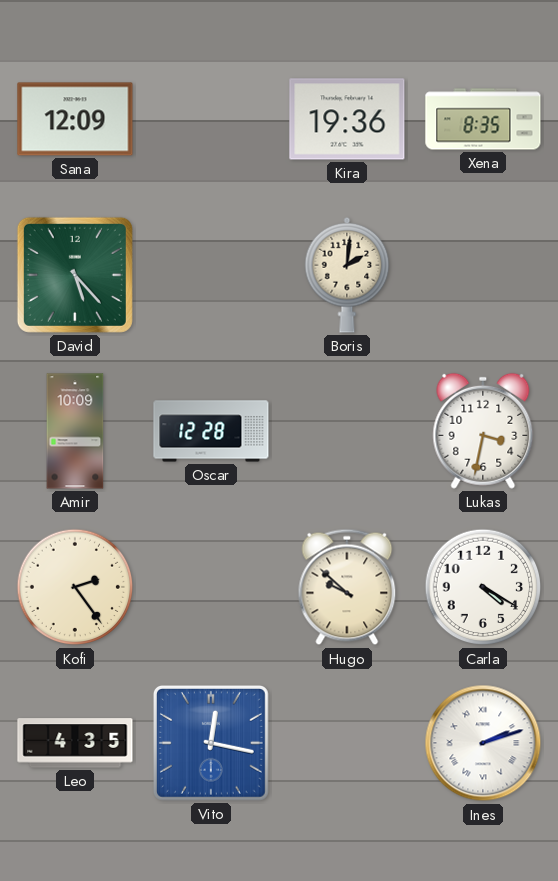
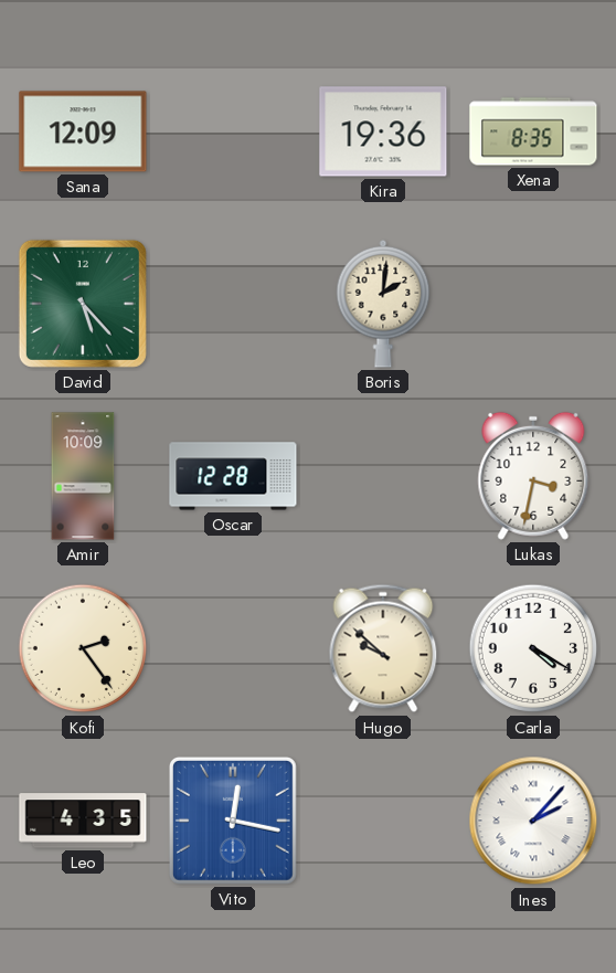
Ines: 2:12 -> 2:07
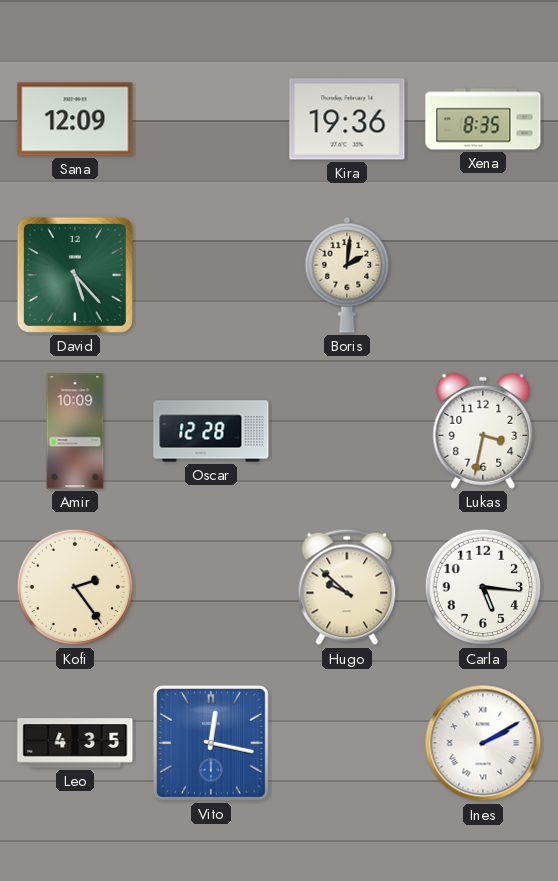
Carla: 4:20 -> 5:16
Ines: 2:07 -> 2:10
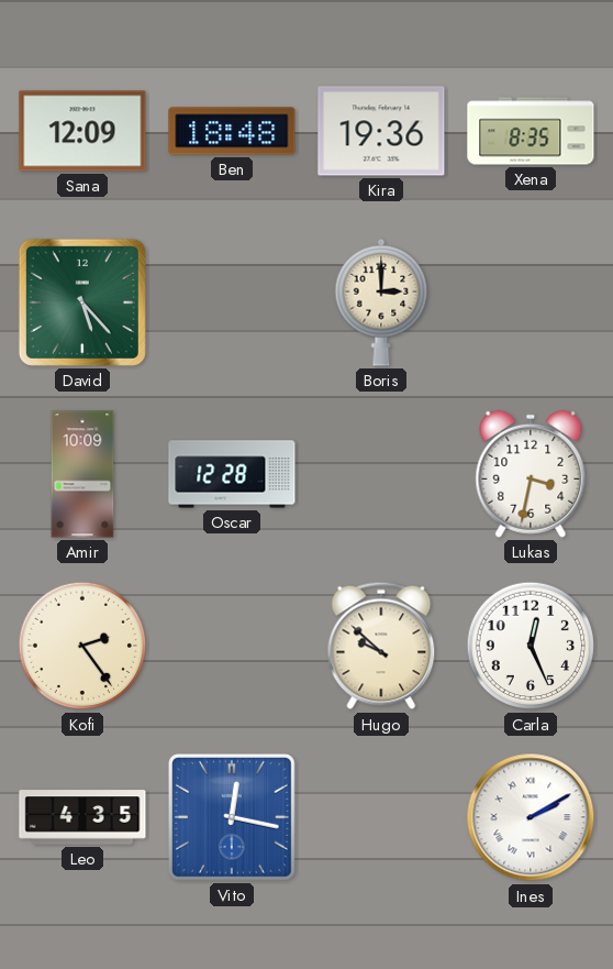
Ben: none -> 18:48
Boris: 2:01 -> 3:00
Carla: 5:16 -> 12:26
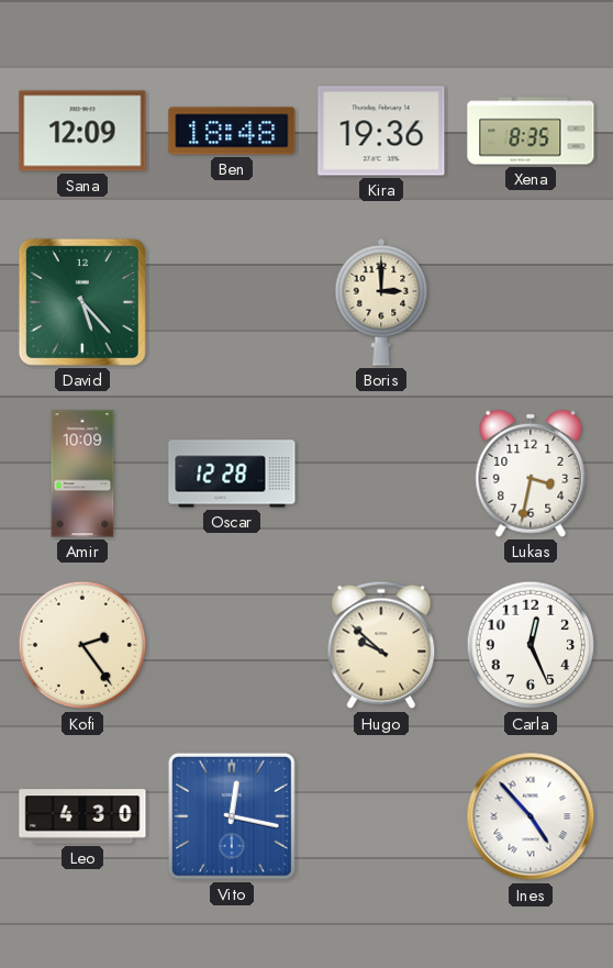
Leo: 4:35 -> 4:30
Ines: 2:10 -> 4:53
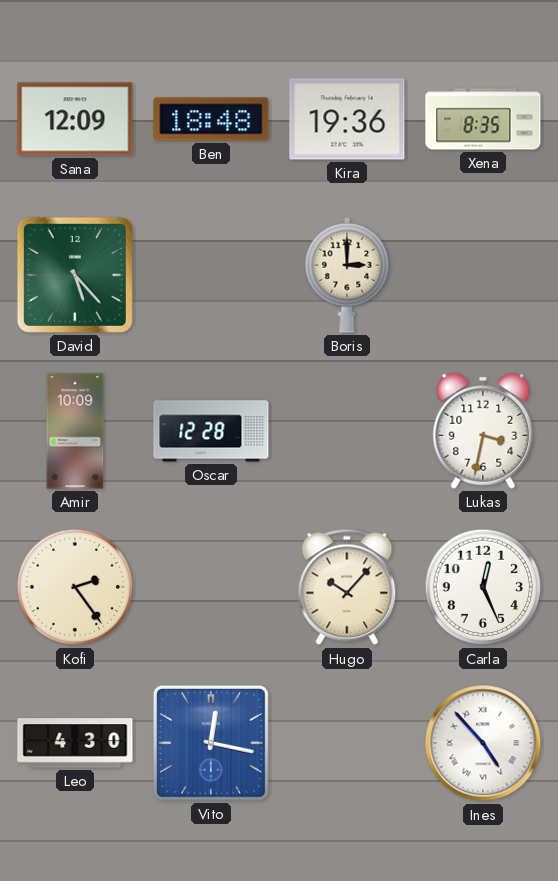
Hugo: 9:52 -> 10:07
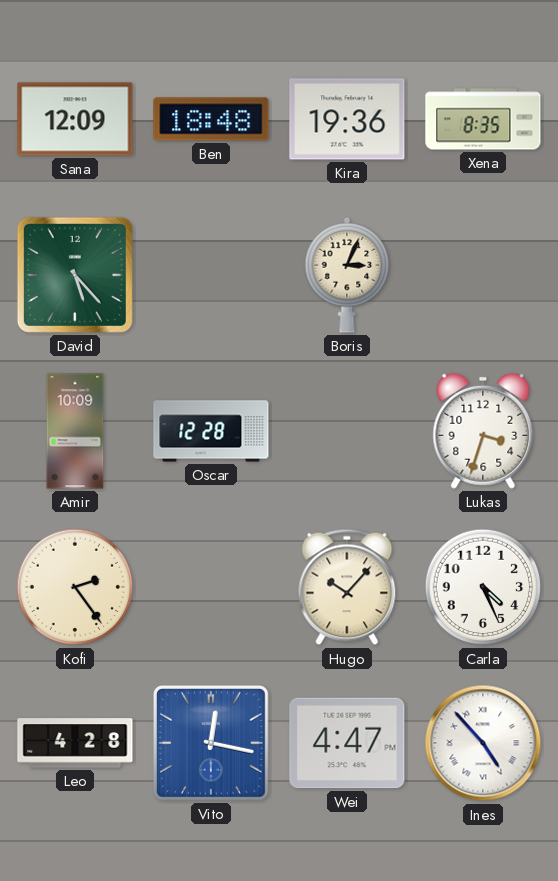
Boris: 3:00 -> 3:04
Lukas: 3:32 -> 3:33
Carla: 12:26 -> 4:26
Leo: 4:30 -> 4:28
Wei: none -> 4:47
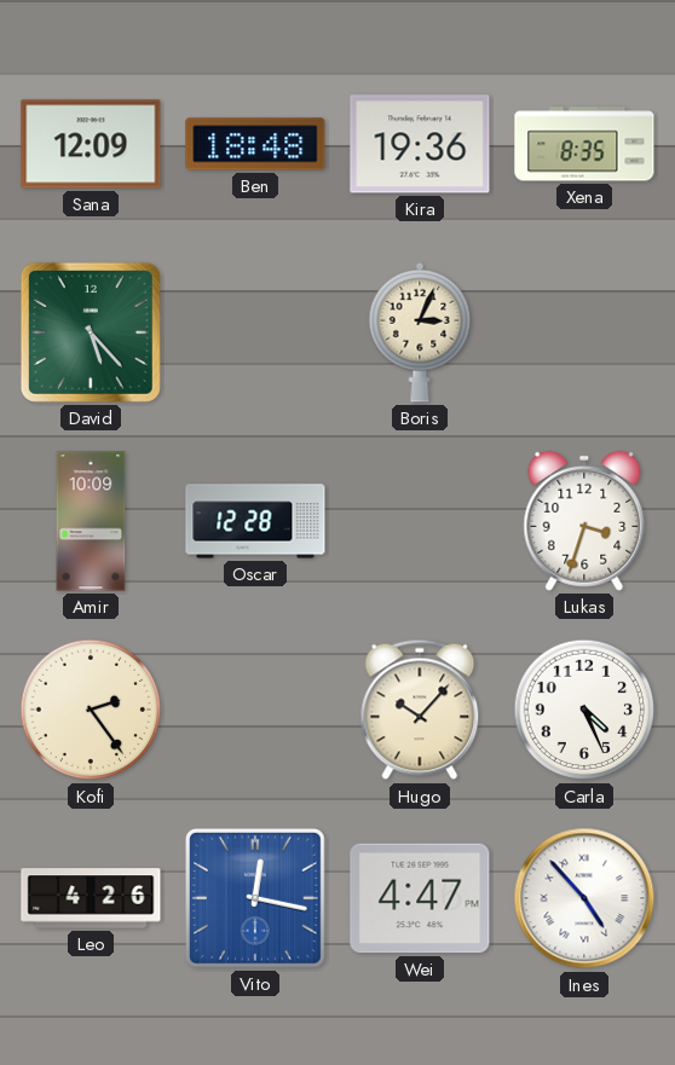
Leo: 4:28 -> 4:26
